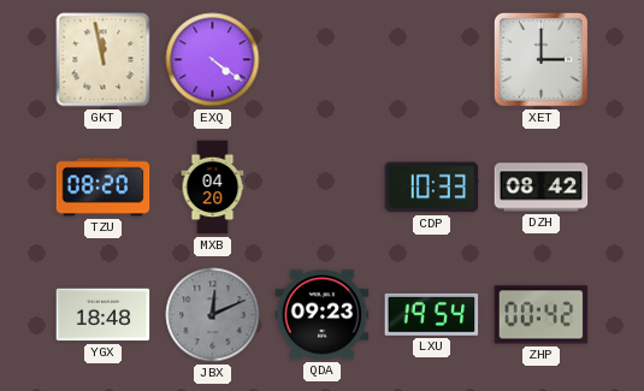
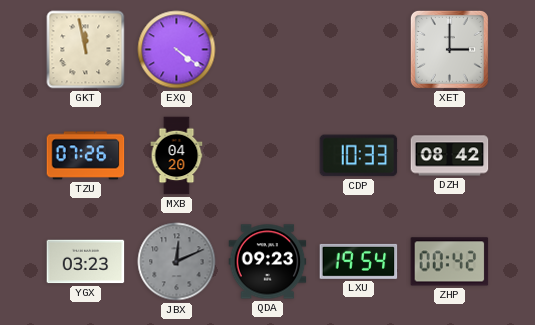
TZU: 08:20 -> 07:26
YGX: 18:48 -> 03:23
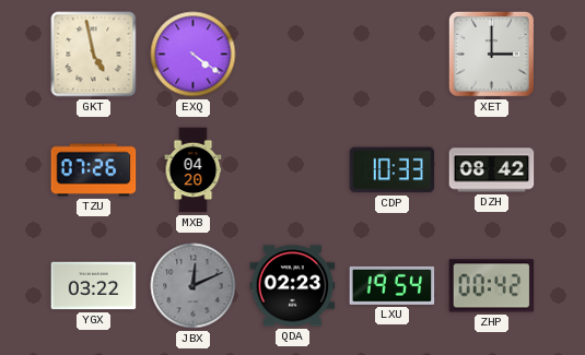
GKT: 11:58 -> 4:58
YGX: 03:23 -> 03:22
QDA: 09:23 -> 02:23
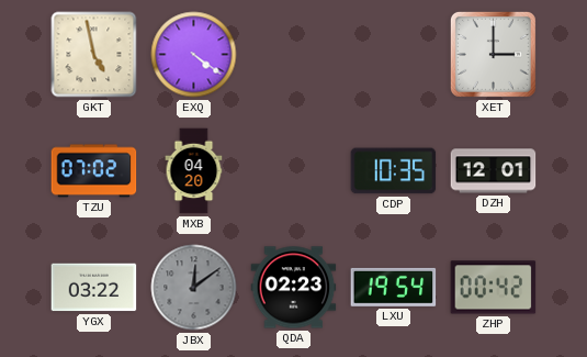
TZU: 07:26 -> 07:02
CDP: 10:33 -> 10:35
DZH: 08:42 -> 12:01
JBX: 12:11 -> 12:09
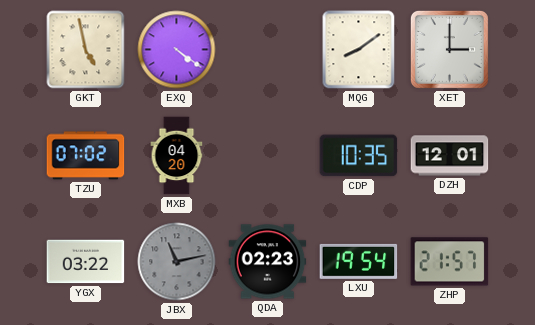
MQG: none -> 8:09
JBX: 12:09 -> 11:13
ZHP: 00:42 -> 21:57
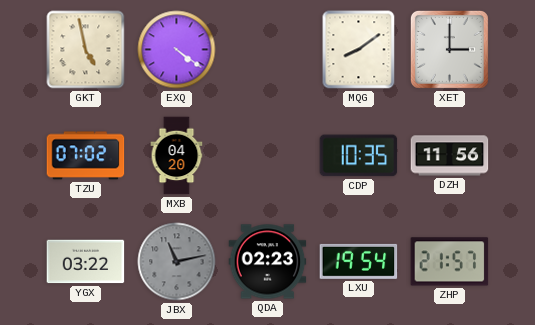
DZH: 12:01 -> 11:56
